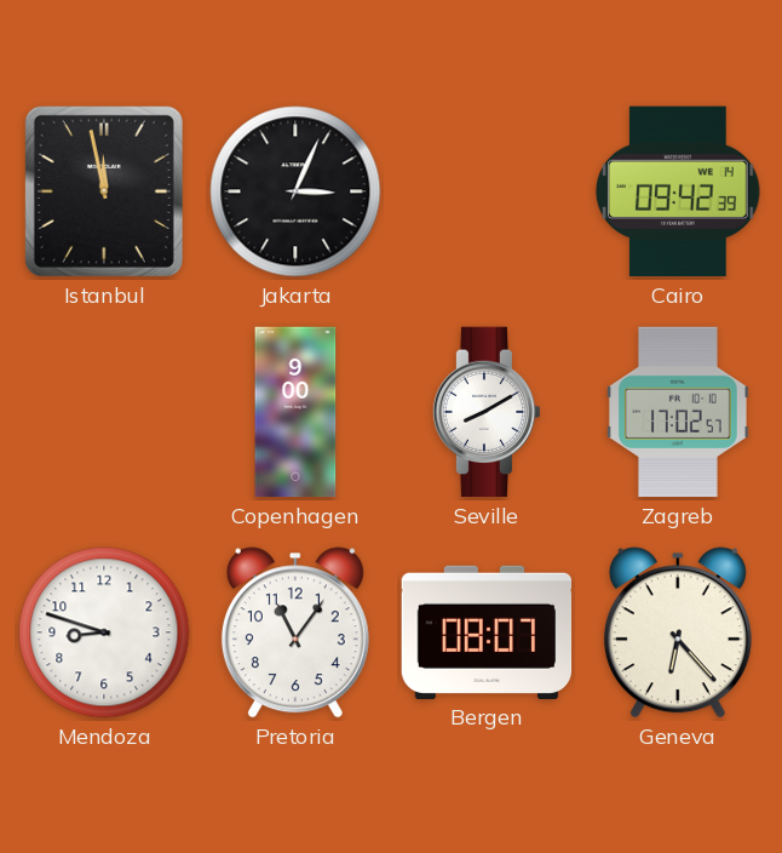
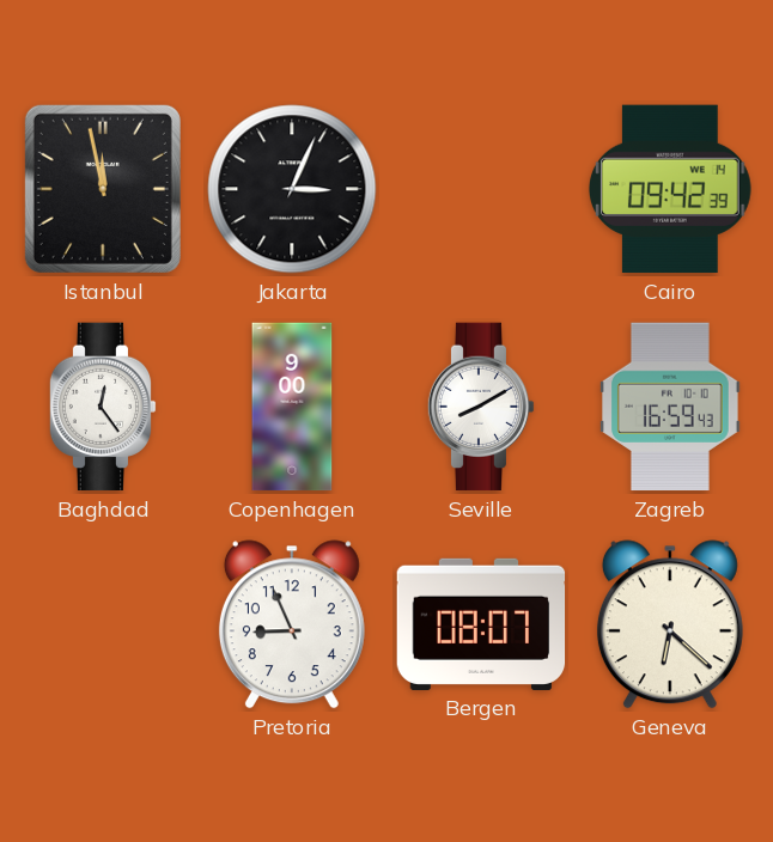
Baghdad: none -> 12:24
Zagreb: 17:02 -> 16:59
Mendoza: 8:48 -> none
Pretoria: 11:06 -> 8:56
Geneva: 6:23 -> 6:22
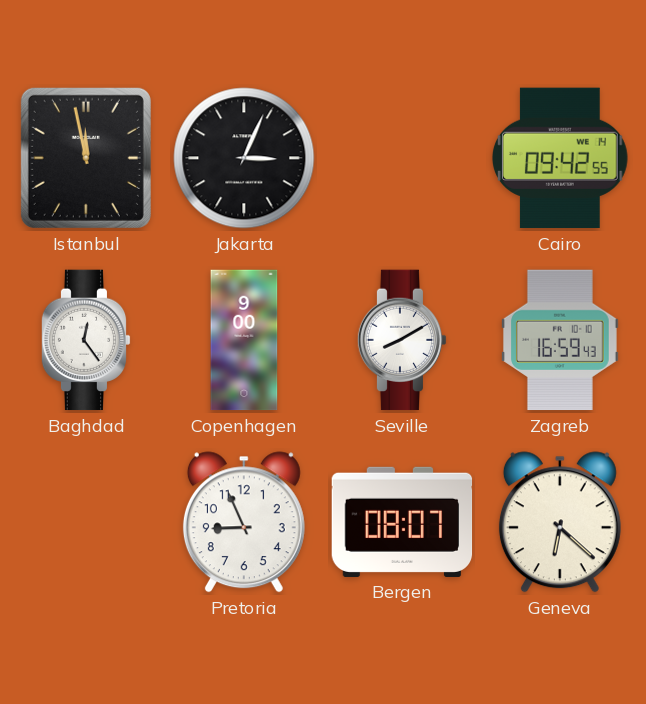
Cairo: 09:42:39 -> 09:42:55
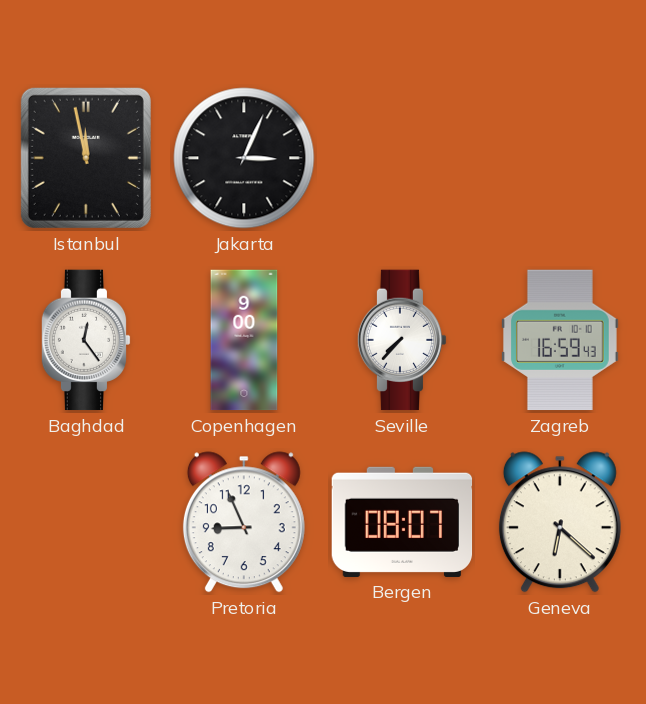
Cairo: 09:42 -> none
Seville: 8:10 -> 7:37
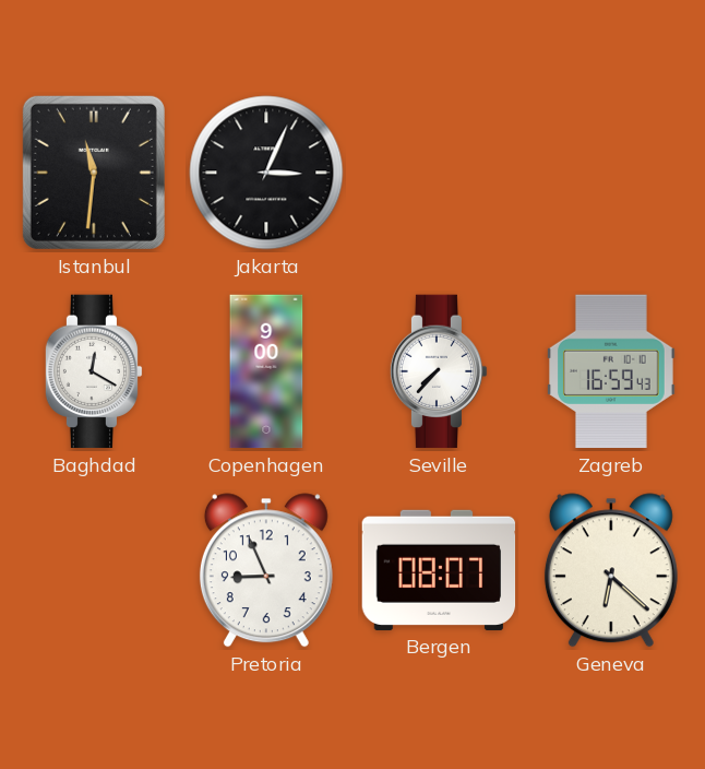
Istanbul: 11:58 -> 11:31
Baghdad: 12:24 -> 12:20
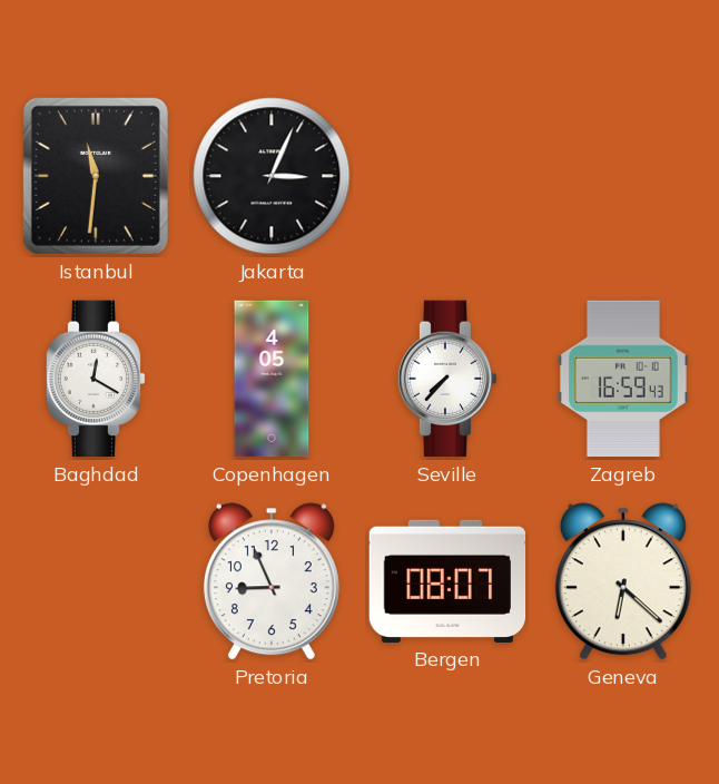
Copenhagen: 9:00 -> 4:05
